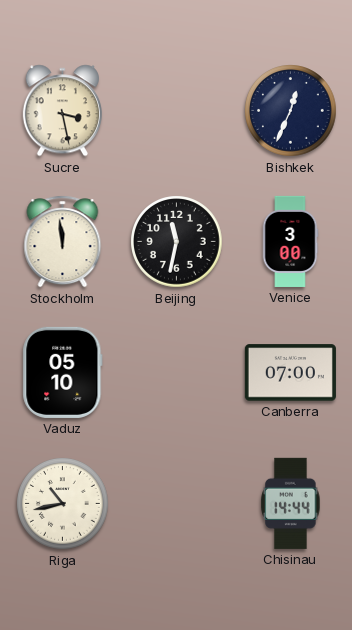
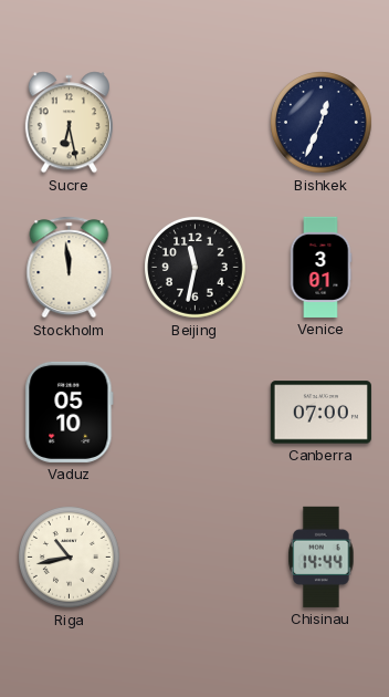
Sucre: 3:28 -> 6:28
Venice: 3:00 -> 3:01
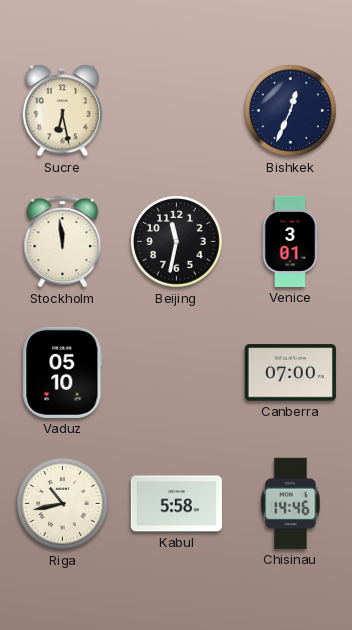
Kabul: none -> 5:58
Chisinau: 14:44 -> 14:46
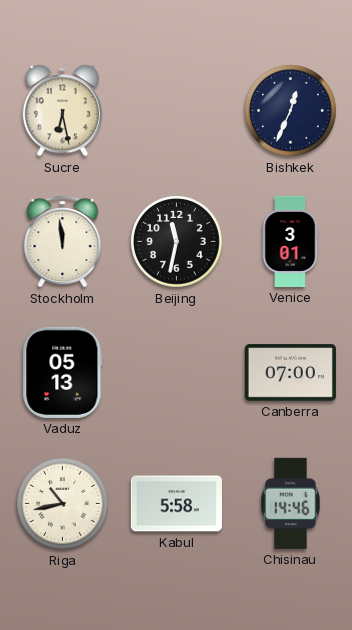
Vaduz: 05:10 -> 05:13
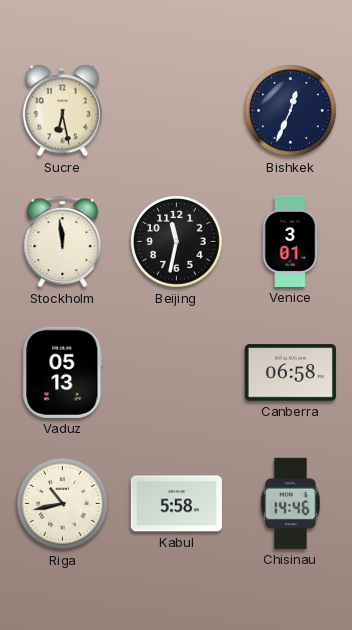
Canberra: 07:00 -> 06:58
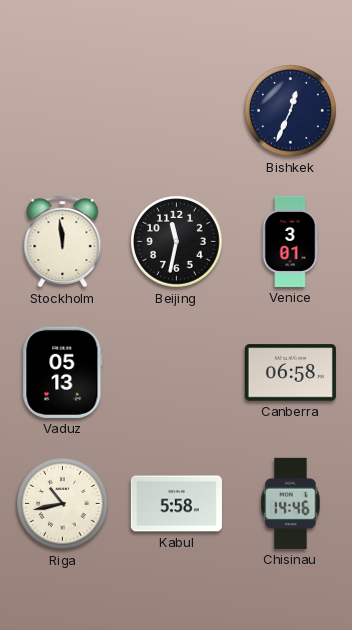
Sucre: 6:28 -> none
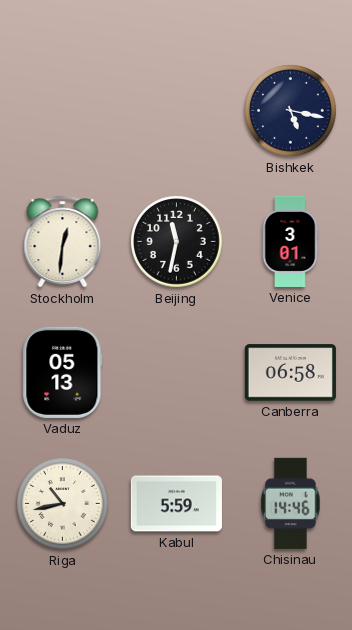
Bishkek: 12:34 -> 5:17
Stockholm: 11:59 -> 12:31
Kabul: 5:58 -> 5:59
